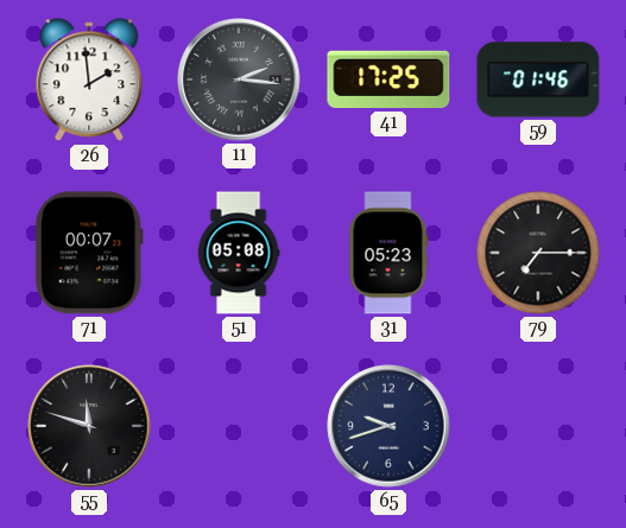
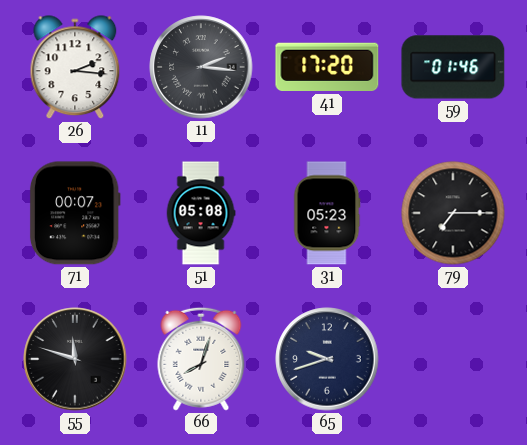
26: 1:59 -> 2:16
41: 17:25 -> 17:20
66: none -> 8:03
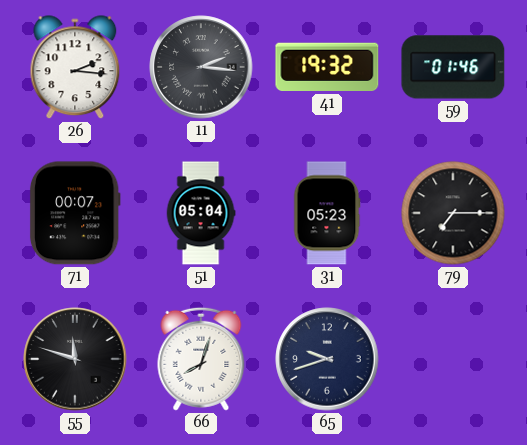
41: 17:20 -> 19:32
51: 05:08 -> 05:04
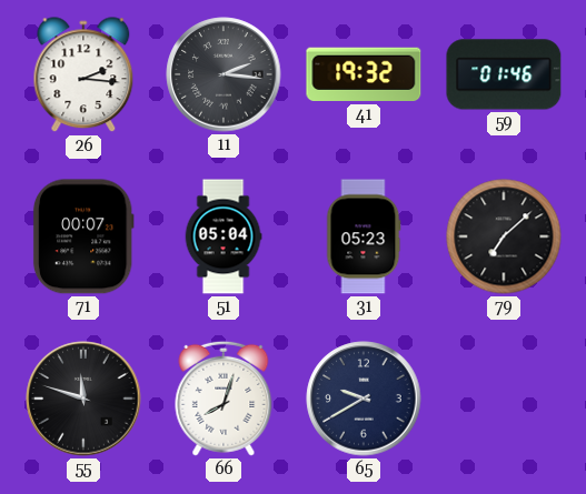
79: 7:15 -> 7:08
65: 9:42 -> 9:40
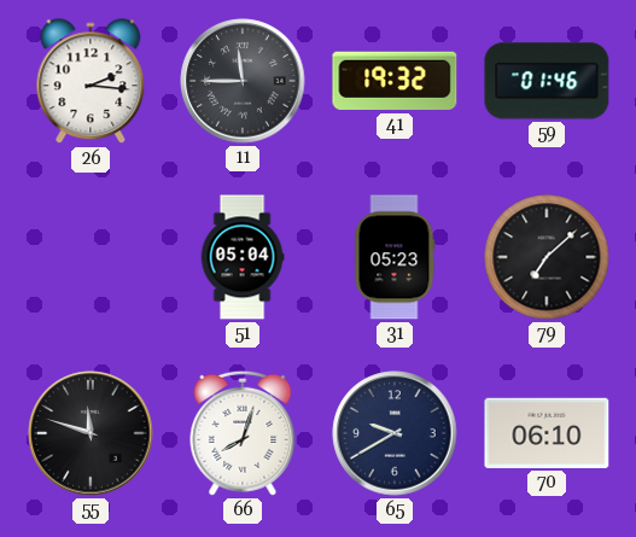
11: 2:16 -> 11:45
71: 00:07 -> none
70: none -> 06:10
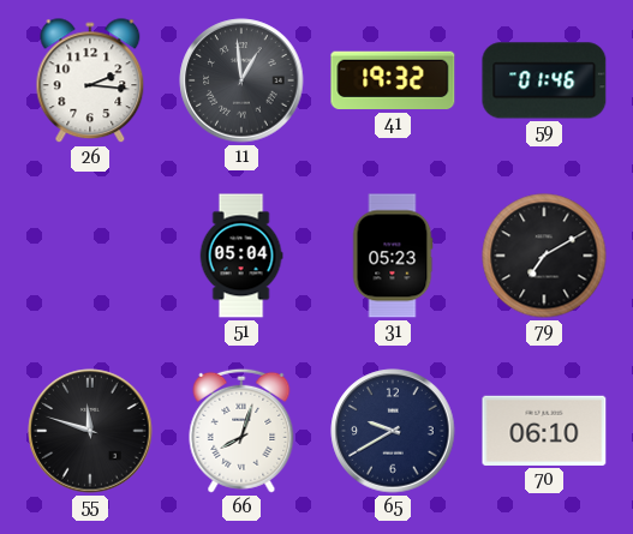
11: 11:45 -> 12:59
79: 7:08 -> 7:10
